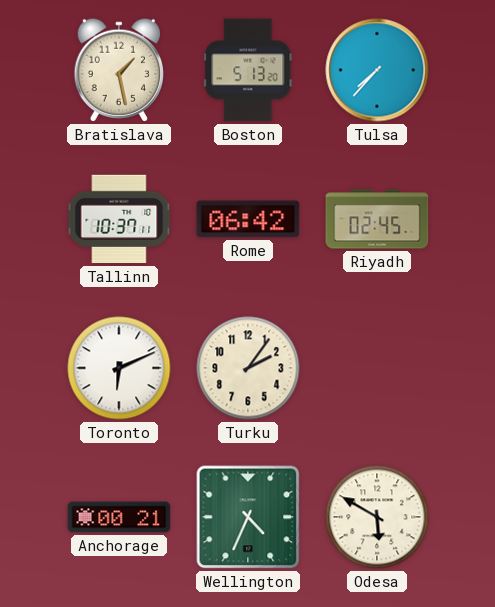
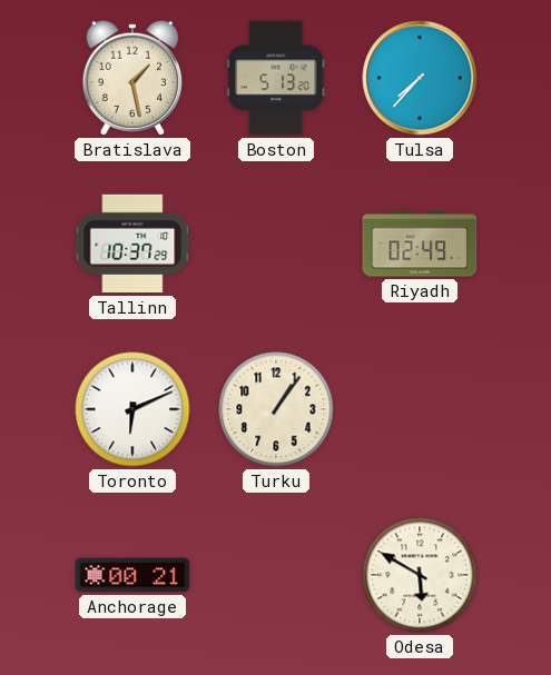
Tallinn: 10:37:11 -> 10:37:29
Rome: 06:42 -> none
Riyadh: 02:45 -> 02:49
Turku: 2:06 -> 1:06
Wellington: 4:34 -> none
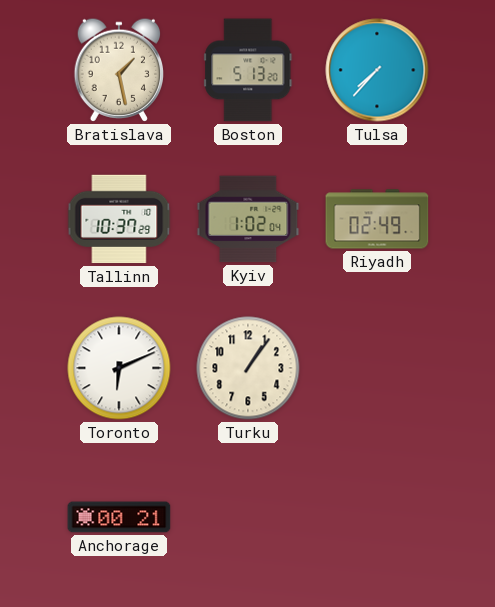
Kyiv: none -> 1:02
Odesa: 5:50 -> none
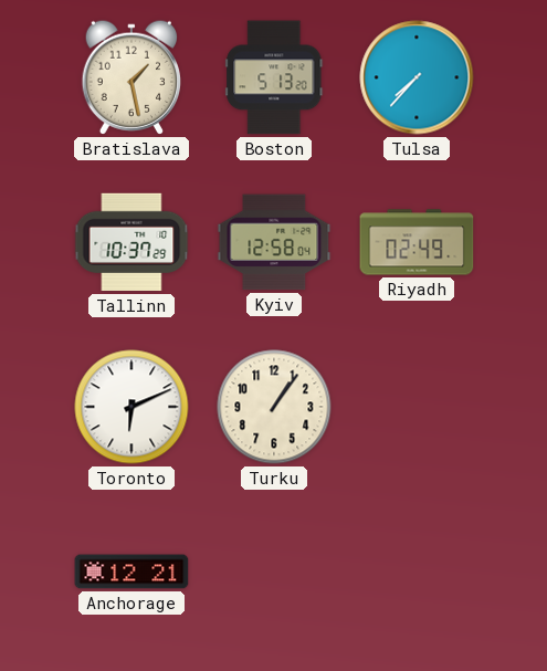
Kyiv: 1:02 -> 12:58
Anchorage: 00:21 -> 12:21
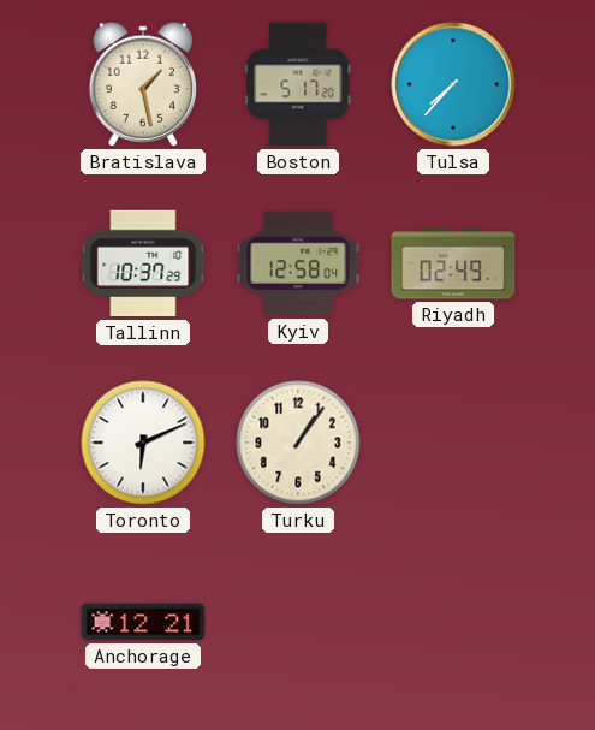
Boston: 5:13 -> 5:17
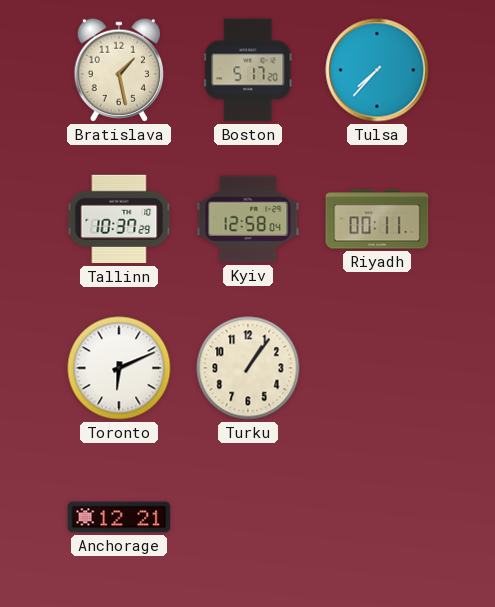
Riyadh: 02:49 -> 00:11
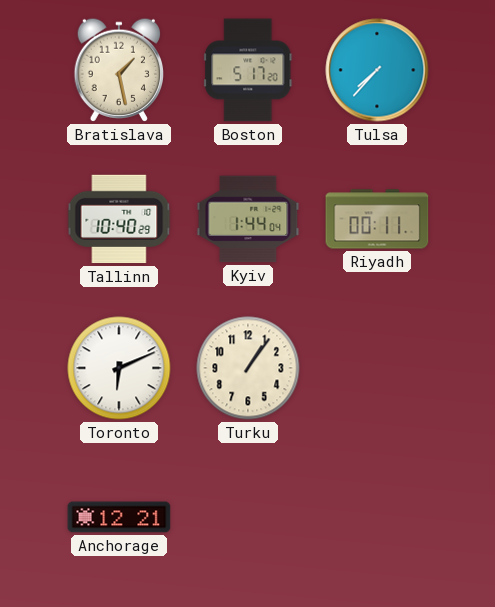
Tallinn: 10:37 -> 10:40
Kyiv: 12:58 -> 1:44
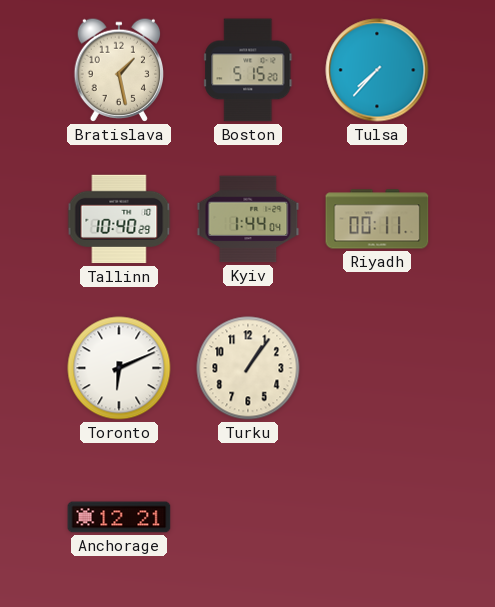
Boston: 5:17 -> 5:15
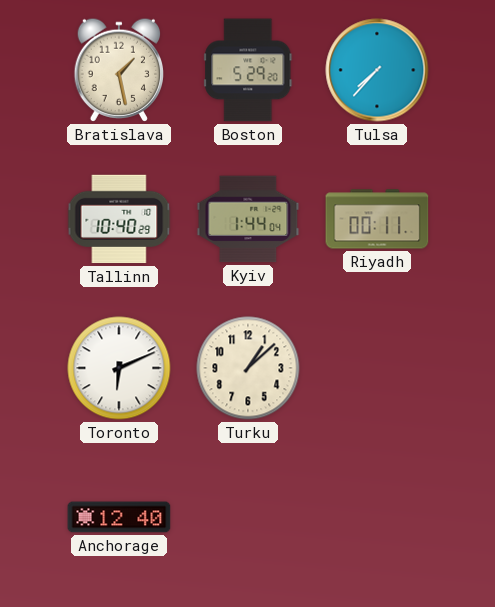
Boston: 5:15 -> 5:29
Turku: 1:06 -> 1:08
Anchorage: 12:21 -> 12:40
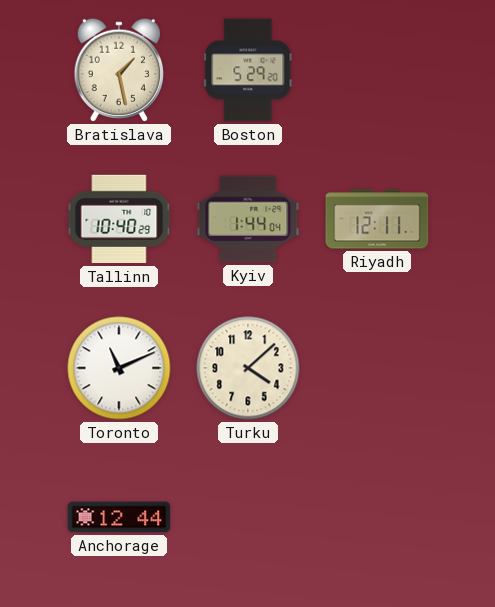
Tulsa: 7:37 -> none
Riyadh: 00:11 -> 12:11
Toronto: 6:11 -> 11:11
Turku: 1:08 -> 4:08
Anchorage: 12:40 -> 12:44
